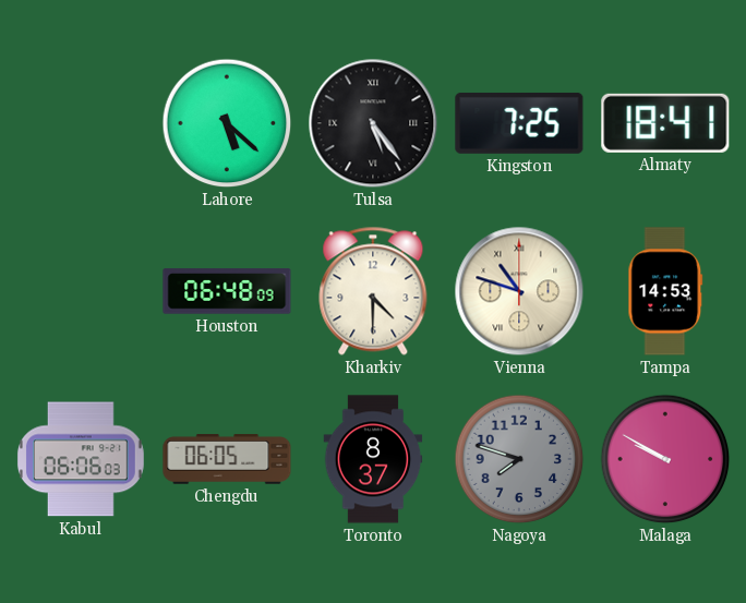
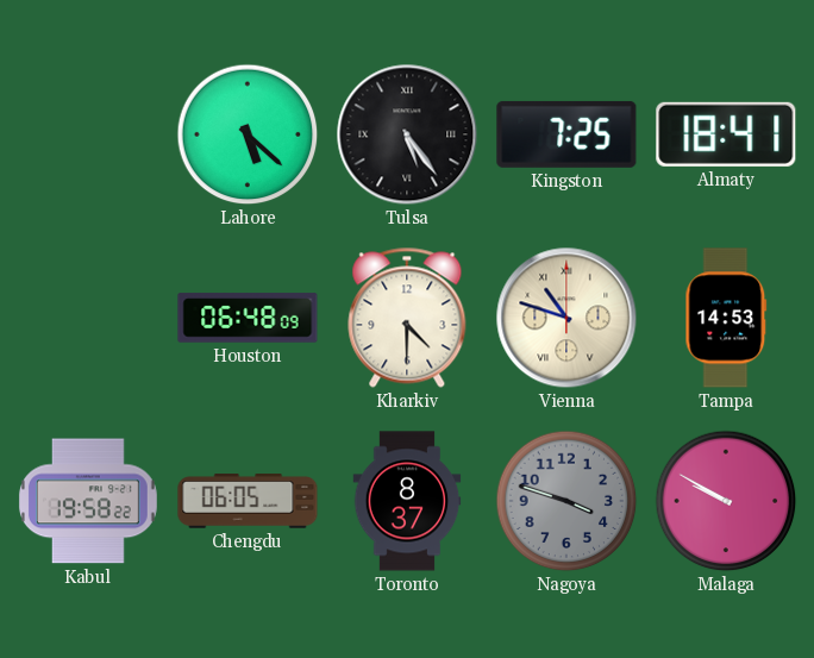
Kabul: 06:06 -> 19:58
Nagoya: 7:48 -> 3:48
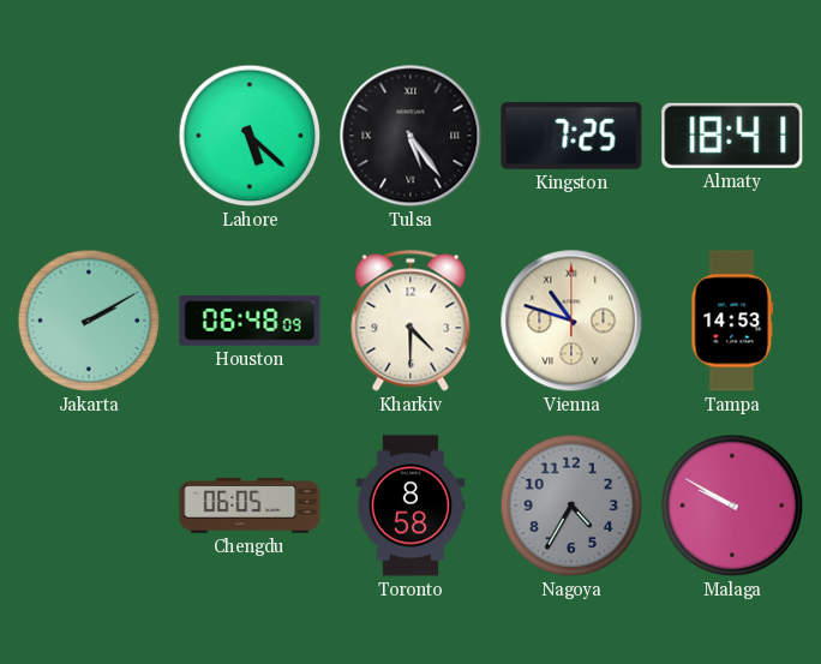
Jakarta: none -> 2:10
Kabul: 19:58 -> none
Toronto: 8:37 -> 8:58
Nagoya: 3:48 -> 4:35
